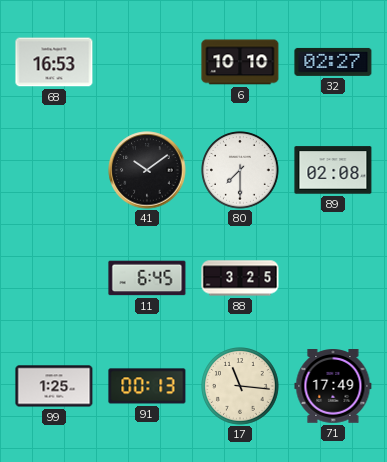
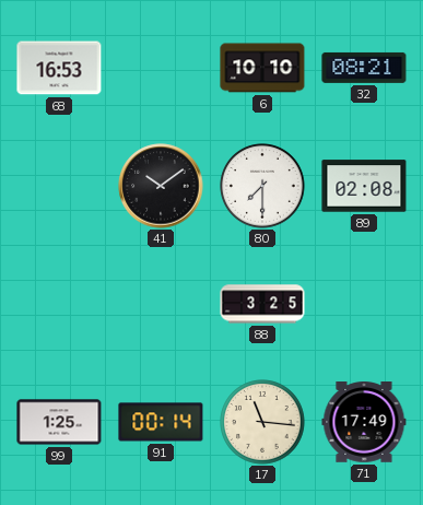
32: 02:27 -> 08:21
11: 6:45 -> none
91: 00:13 -> 00:14
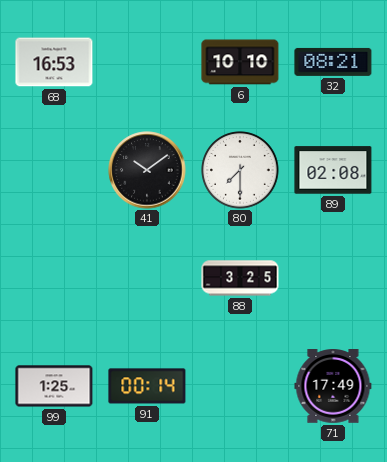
17: 11:16 -> none
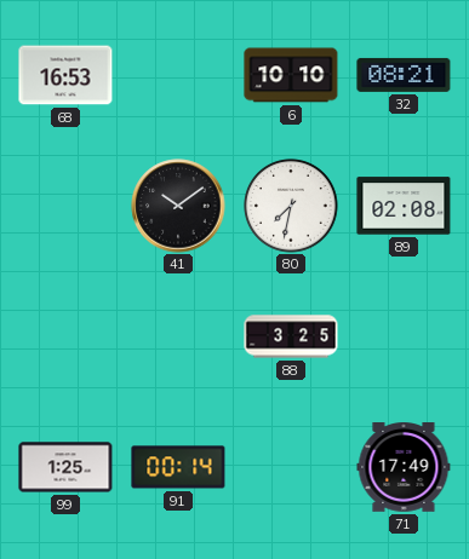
80: 7:30 -> 7:32
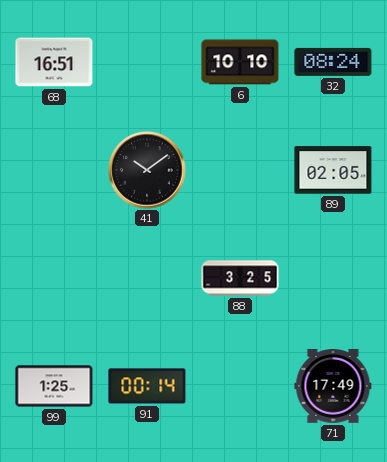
68: 16:53 -> 16:51
32: 08:21 -> 08:24
80: 7:32 -> none
89: 02:08 -> 02:05
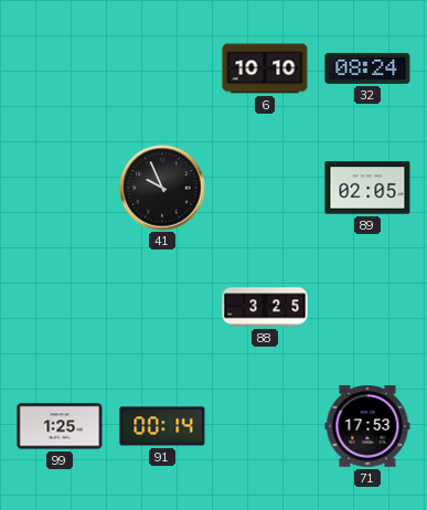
68: 16:51 -> none
41: 10:09 -> 9:56
71: 17:49 -> 17:53
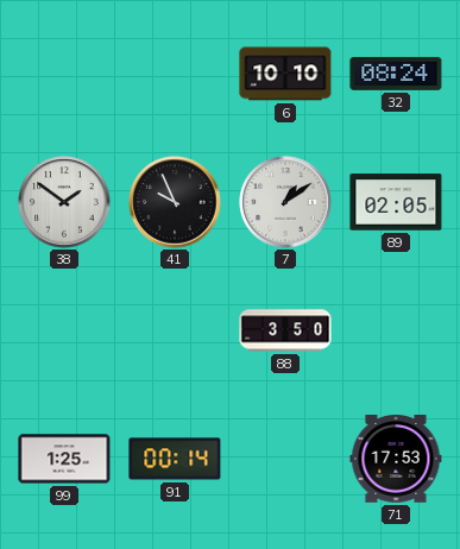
38: none -> 1:51
7: none -> 1:09
88: 3:25 -> 3:50
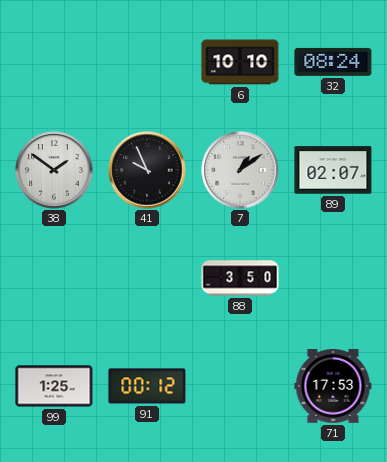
89: 02:05 -> 02:07
91: 00:14 -> 00:12
